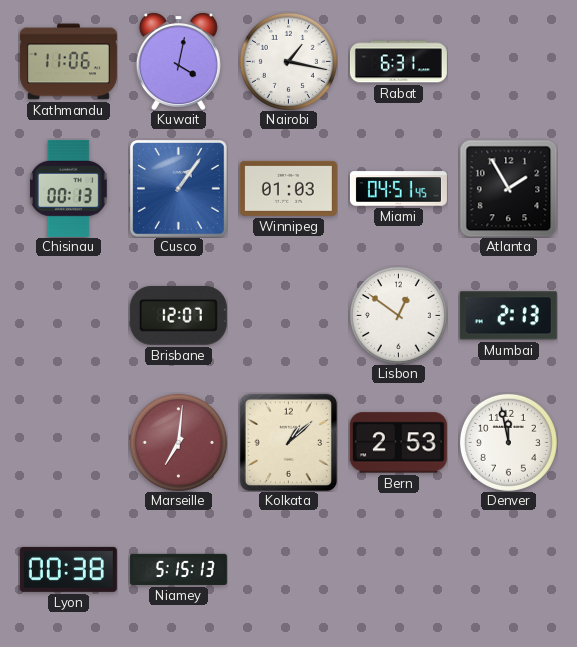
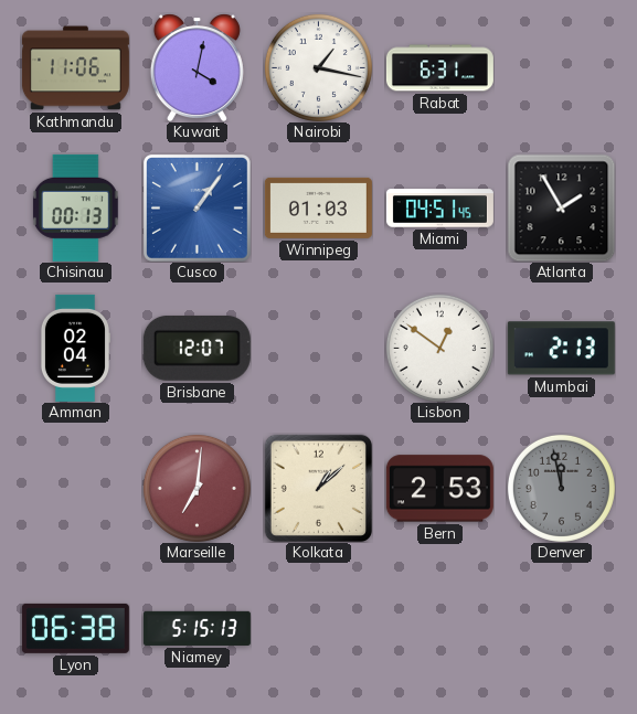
Amman: none -> 02:04
Denver dial: white -> grey
Lyon: 00:38 -> 06:38
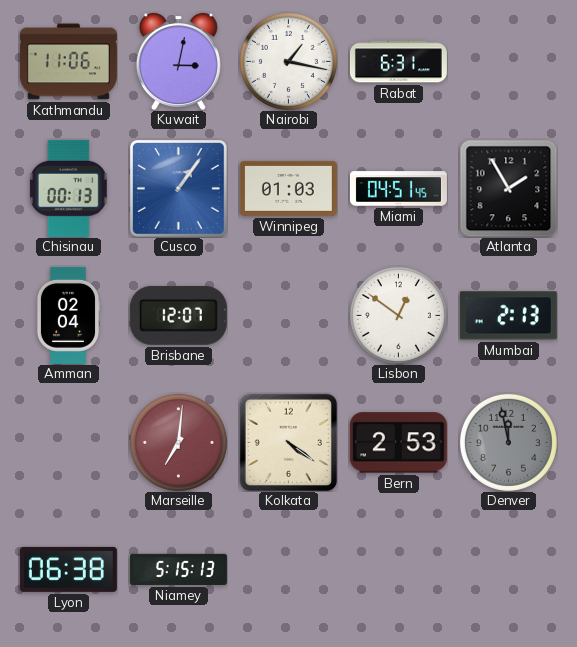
Kuwait: 4:02 -> 3:02
Kolkata: 1:08 -> 4:21
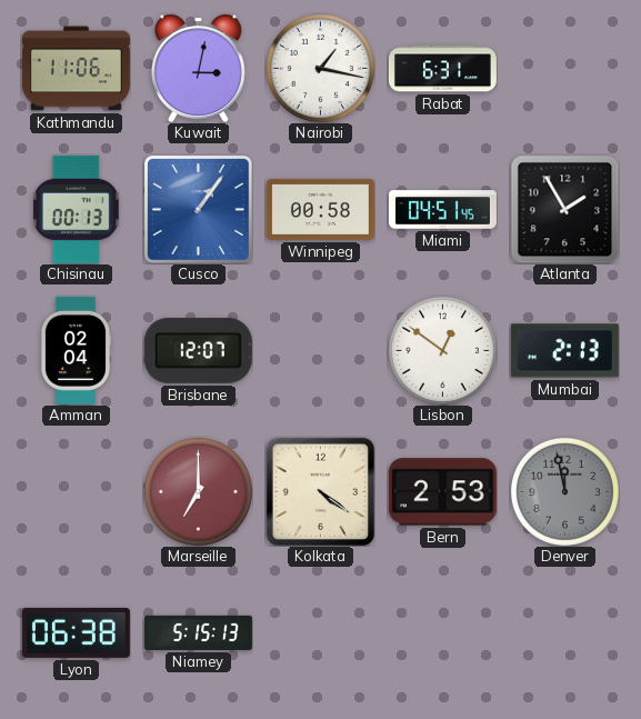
Winnipeg: 01:03 -> 00:58
Marseille: 7:01 -> 7:00
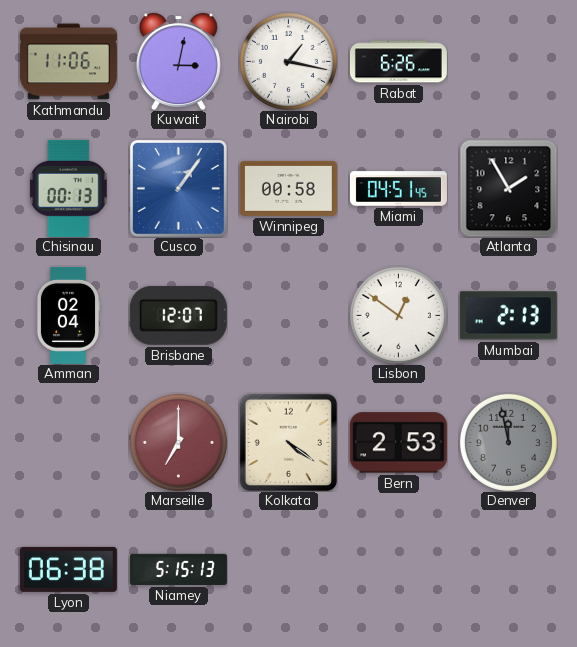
Rabat: 6:31 -> 6:26
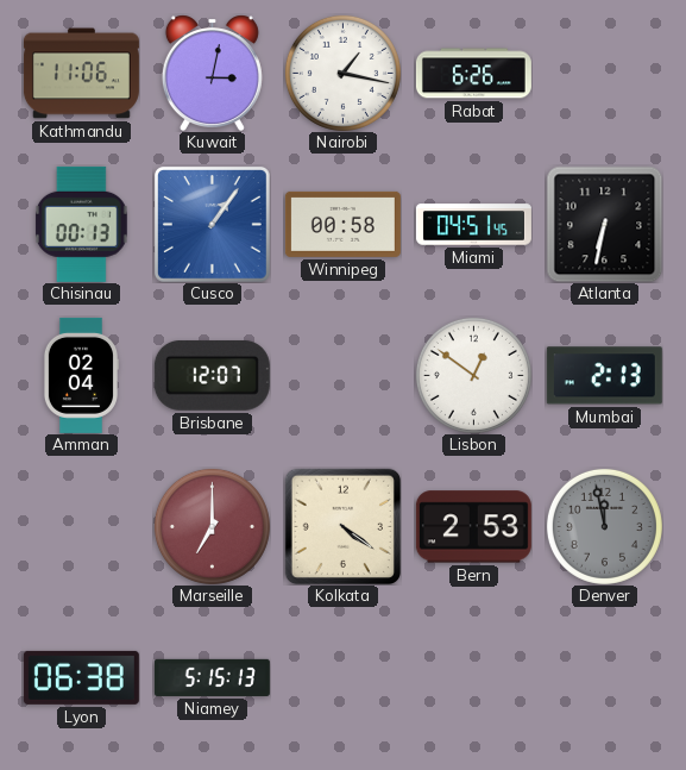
Atlanta: 1:55 -> 6:32
